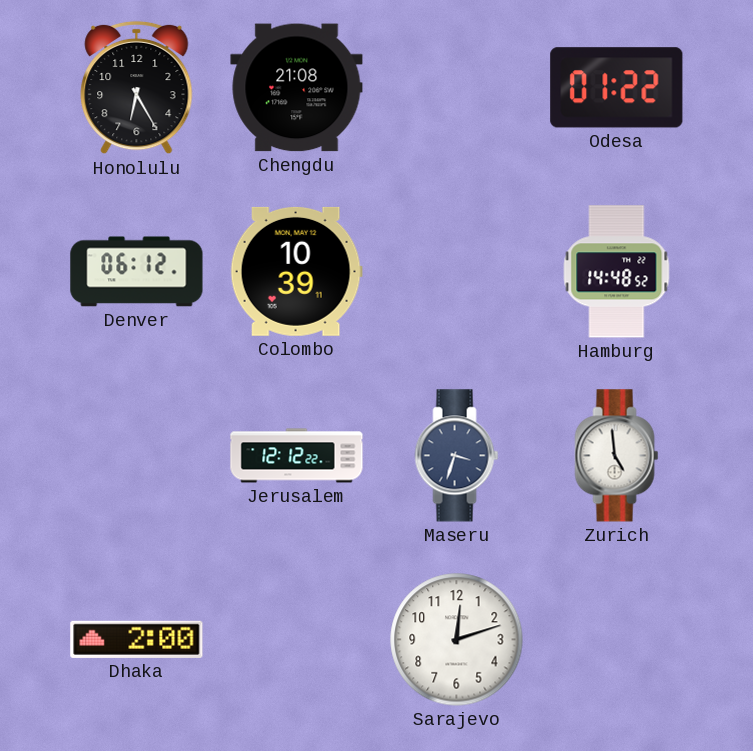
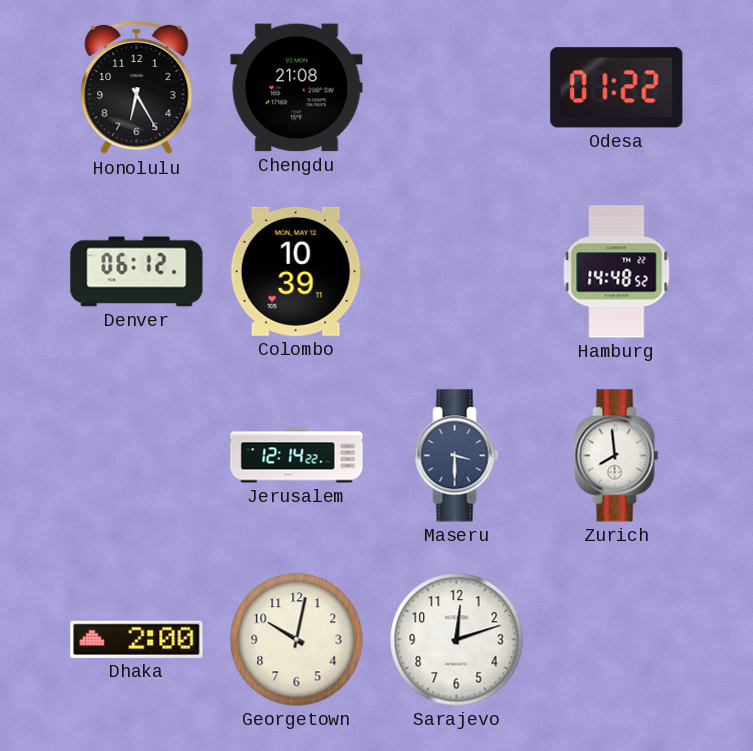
Jerusalem: 12:12 -> 12:14
Maseru: 3:33 -> 3:30
Zurich: 4:59 -> 7:59
Georgetown: none -> 10:02
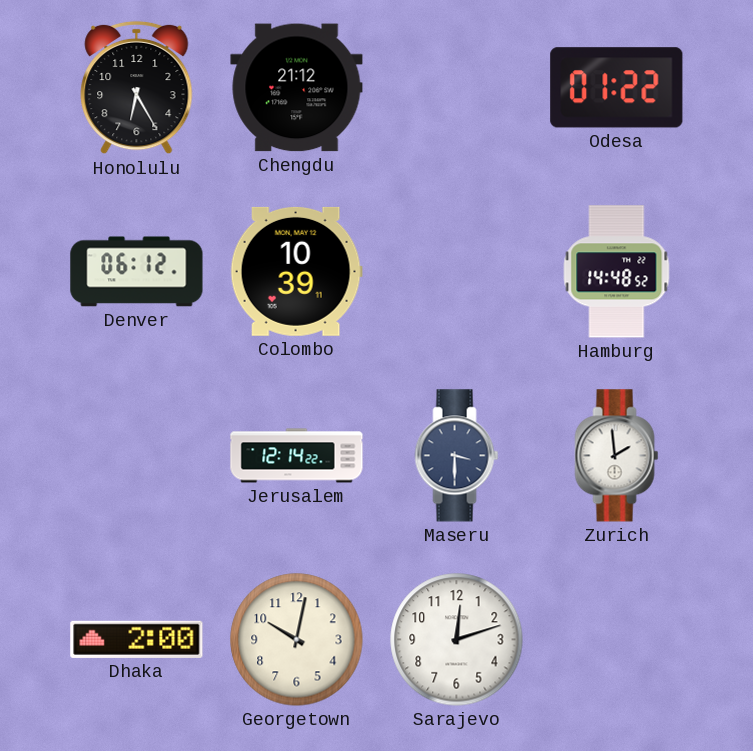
Chengdu: 21:08 -> 21:12
Zurich: 7:59 -> 1:59
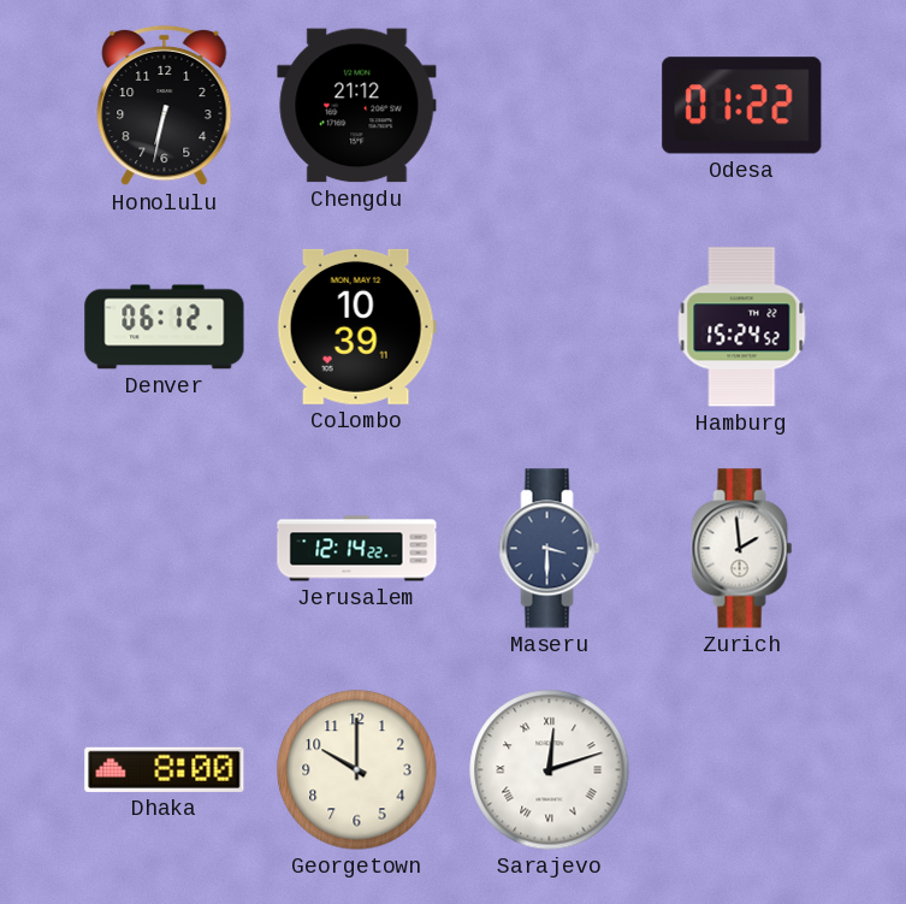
Honolulu: 6:25 -> 6:32
Hamburg: 14:48 -> 15:24
Dhaka: 2:00 -> 8:00
Georgetown: 10:02 -> 10:00
Sarajevo numerals: Arabic -> Roman
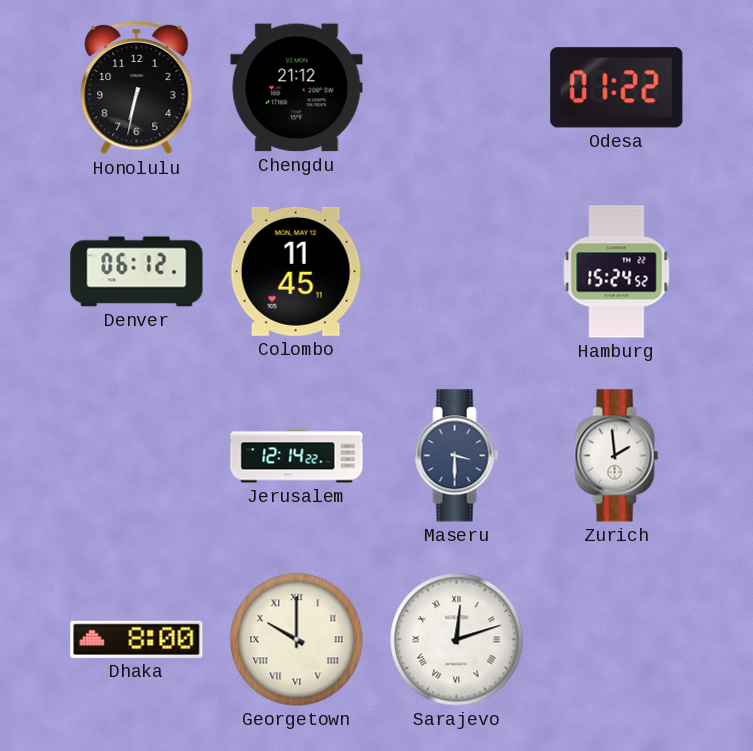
Colombo: 10:39 -> 11:45
Georgetown numerals: Arabic -> Roman
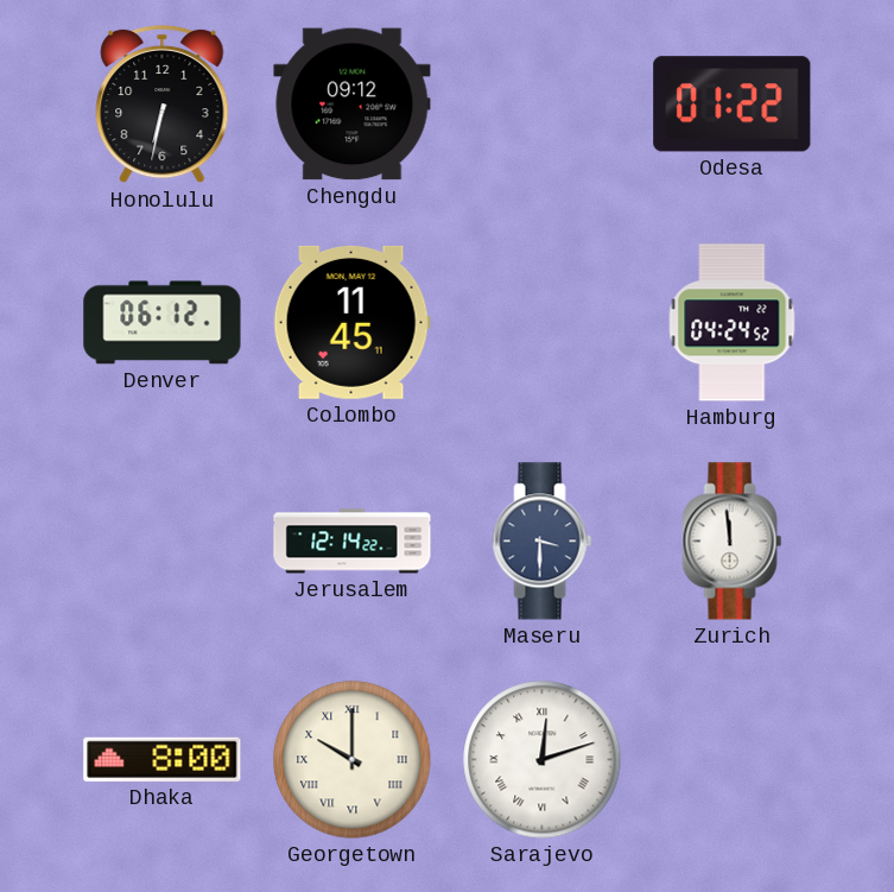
Chengdu: 21:12 -> 09:12
Hamburg: 15:24 -> 04:24
Zurich: 1:59 -> 11:59
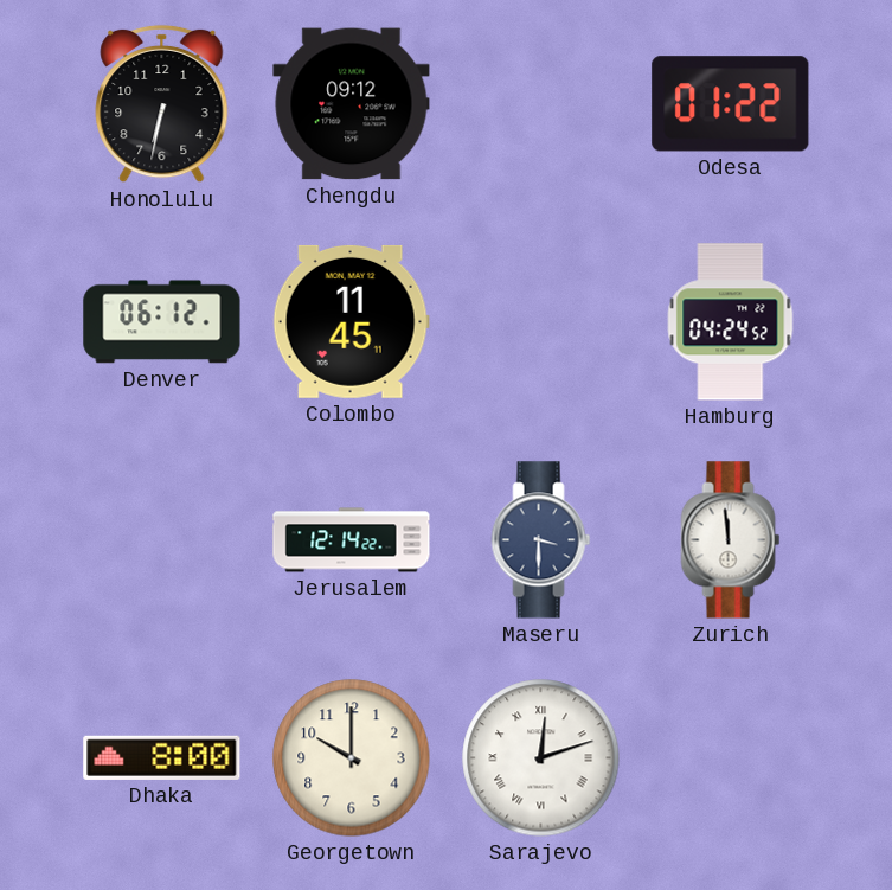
Georgetown numerals: Roman -> Arabic
